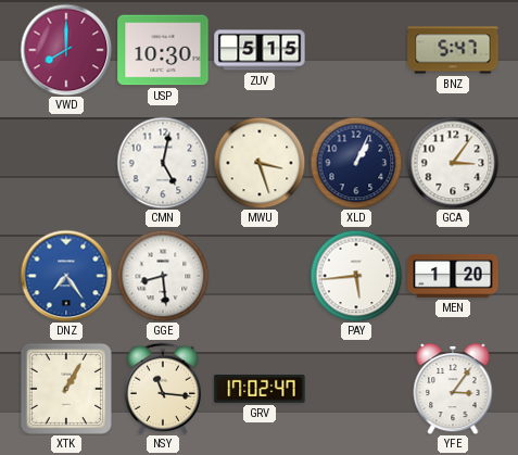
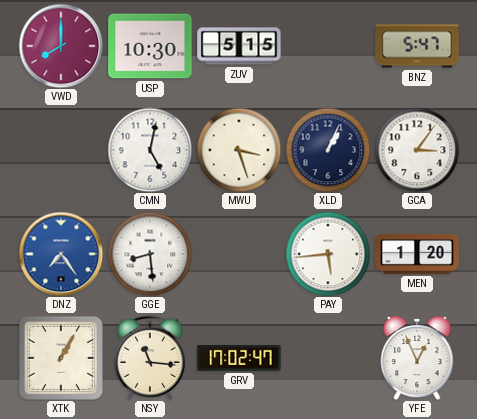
YFE: 3:06 -> 12:56
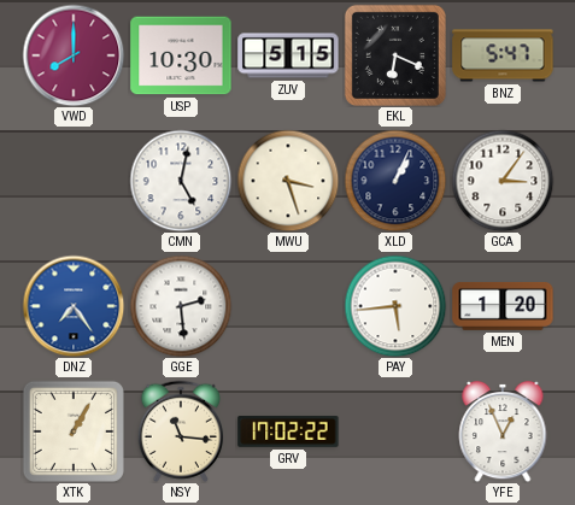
EKL: none -> 6:19
GGE: 8:29 -> 2:29
GRV: 17:02:47 -> 17:02:22
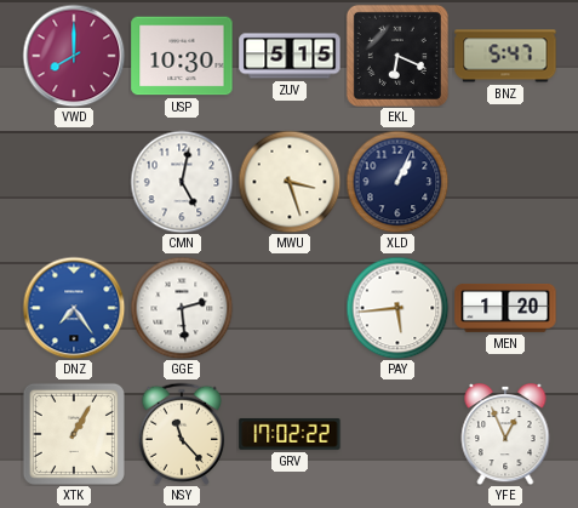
GCA: 3:06 -> none
NSY: 11:16 -> 11:23
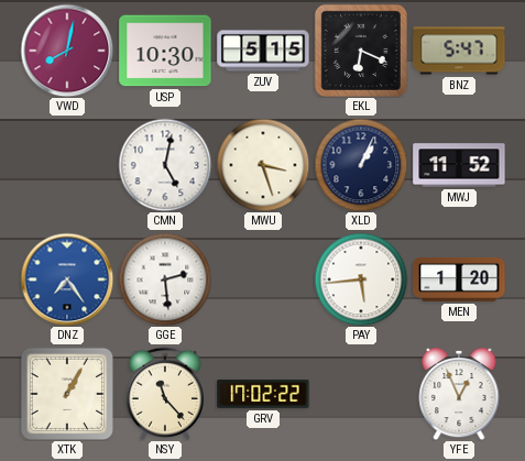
VWD: 8:00 -> 8:02
MWJ: none -> 11:52
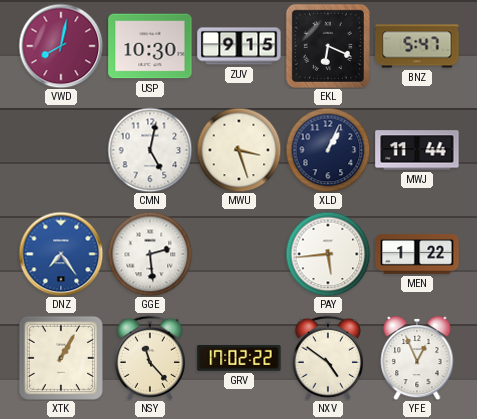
ZUV: 5:15 -> 9:15
MWJ: 11:52 -> 11:44
MEN: 1:20 -> 1:22
NXV: none -> 4:51
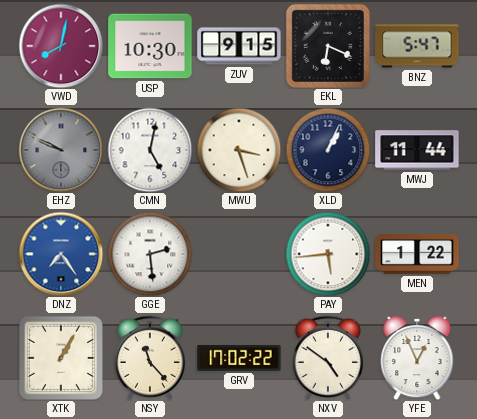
EHZ: none -> 9:49
